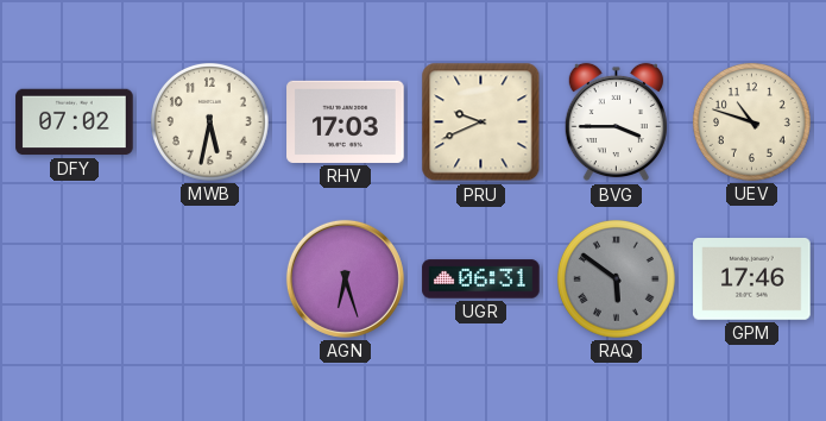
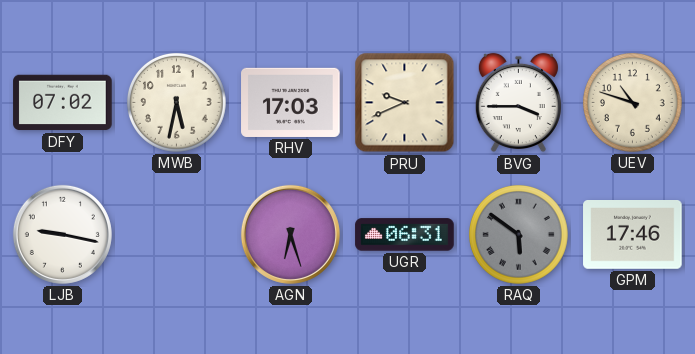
LJB: none -> 9:17
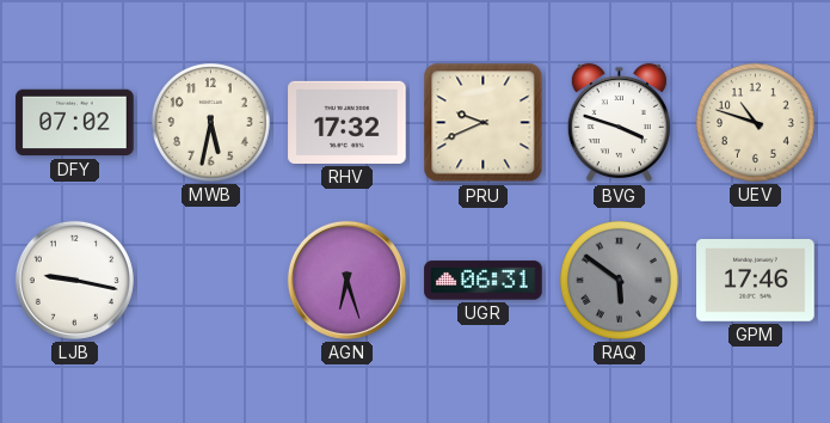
RHV: 17:03 -> 17:32
BVG: 3:45 -> 3:48
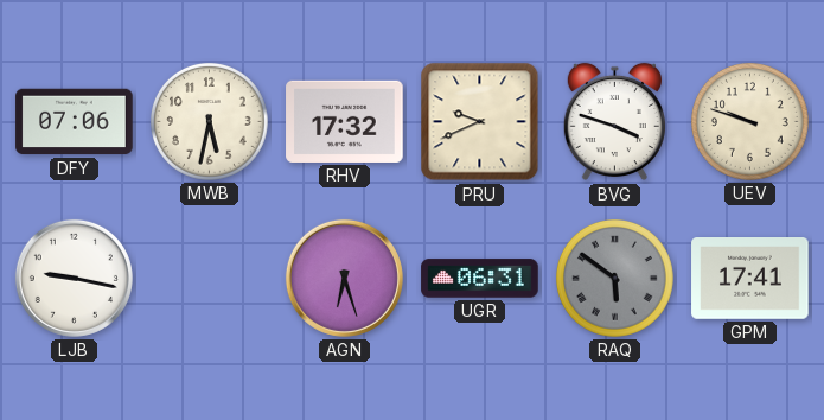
DFY: 07:02 -> 07:06
UEV: 10:48 -> 9:48
GPM: 17:46 -> 17:41
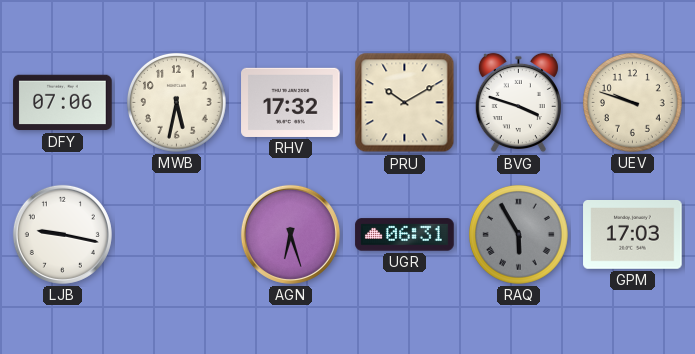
PRU: 9:41 -> 10:10
RAQ: 5:51 -> 5:55
GPM: 17:41 -> 17:03
